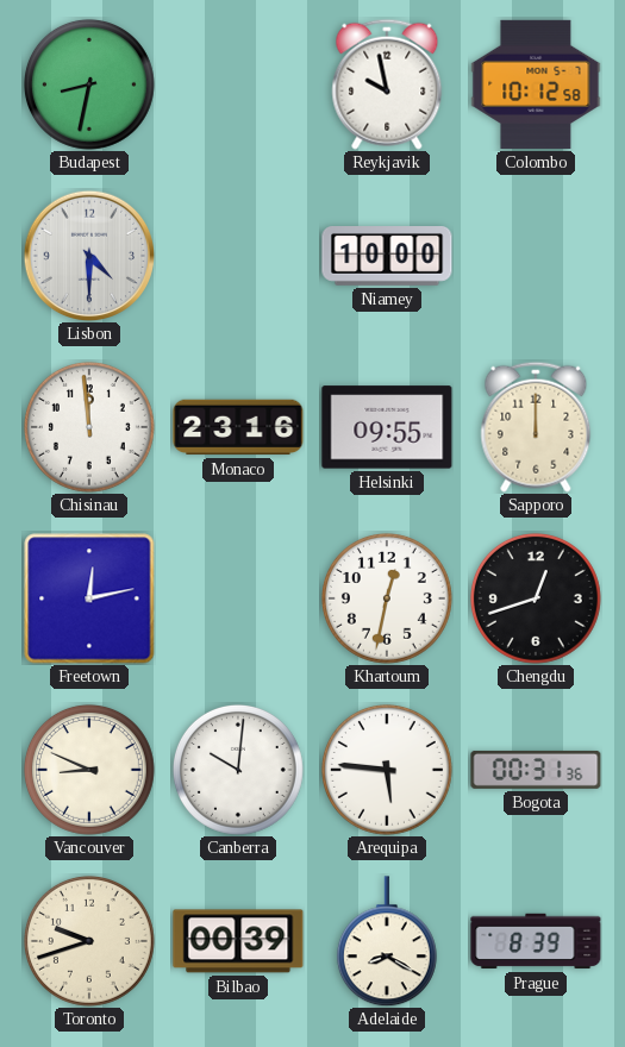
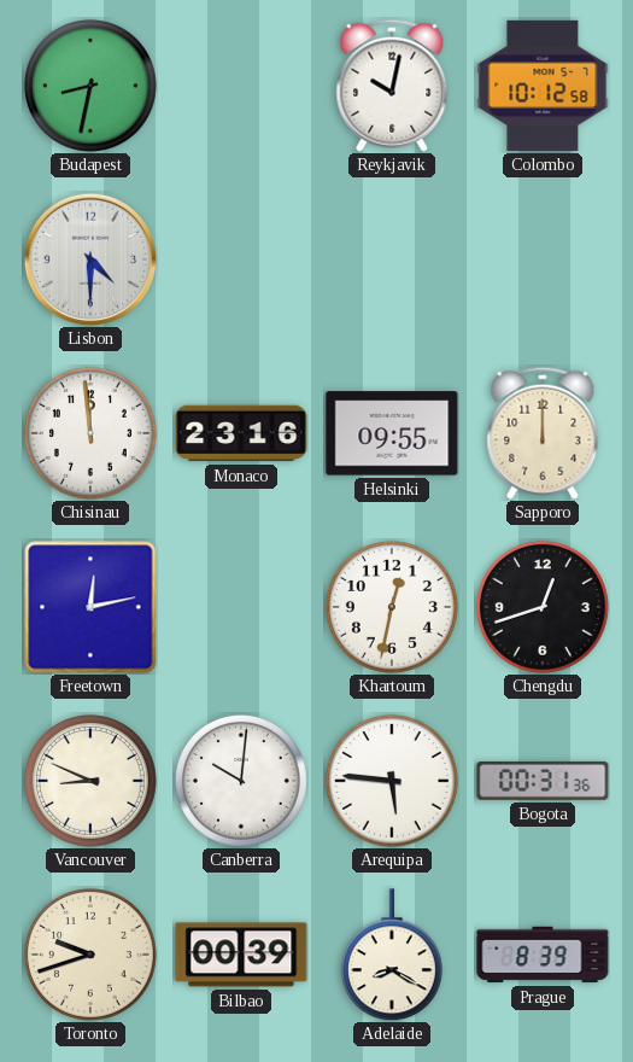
Reykjavik: 9:58 -> 10:02
Niamey: 10:00 -> none
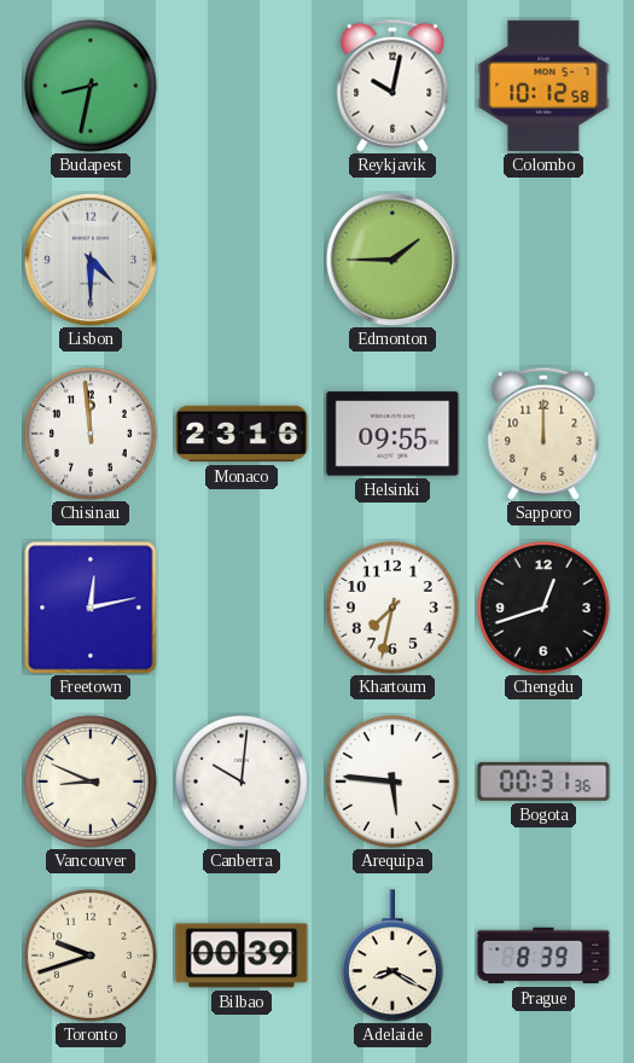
Edmonton: none -> 1:45
Khartoum: 12:32 -> 7:32
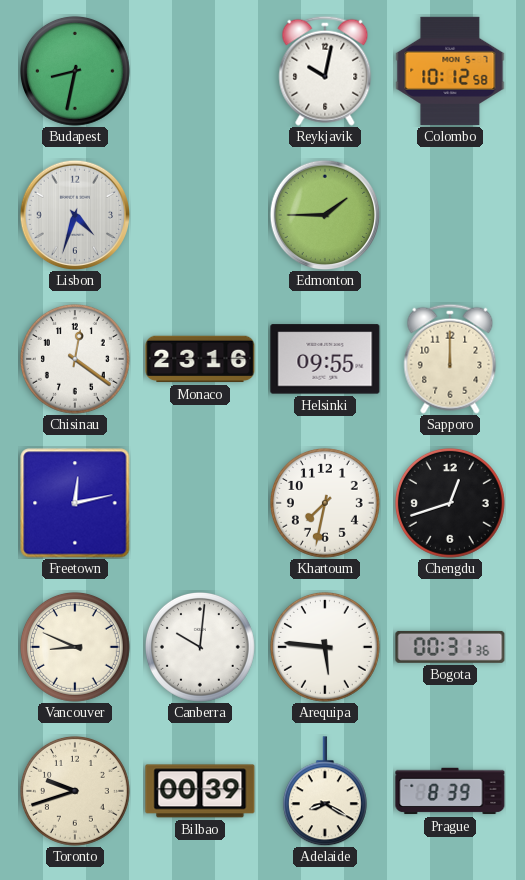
Lisbon: 4:30 -> 4:33
Chisinau: 11:59 -> 12:21
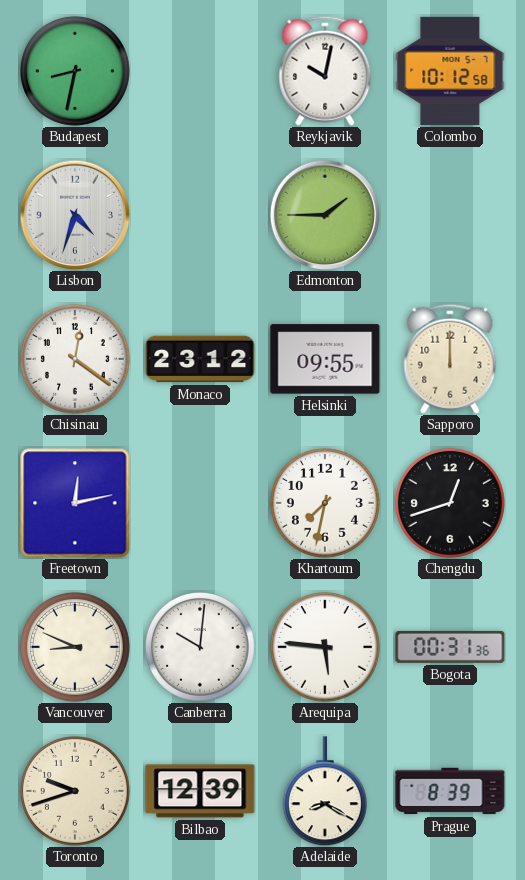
Monaco: 23:16 -> 23:12
Bilbao: 00:39 -> 12:39
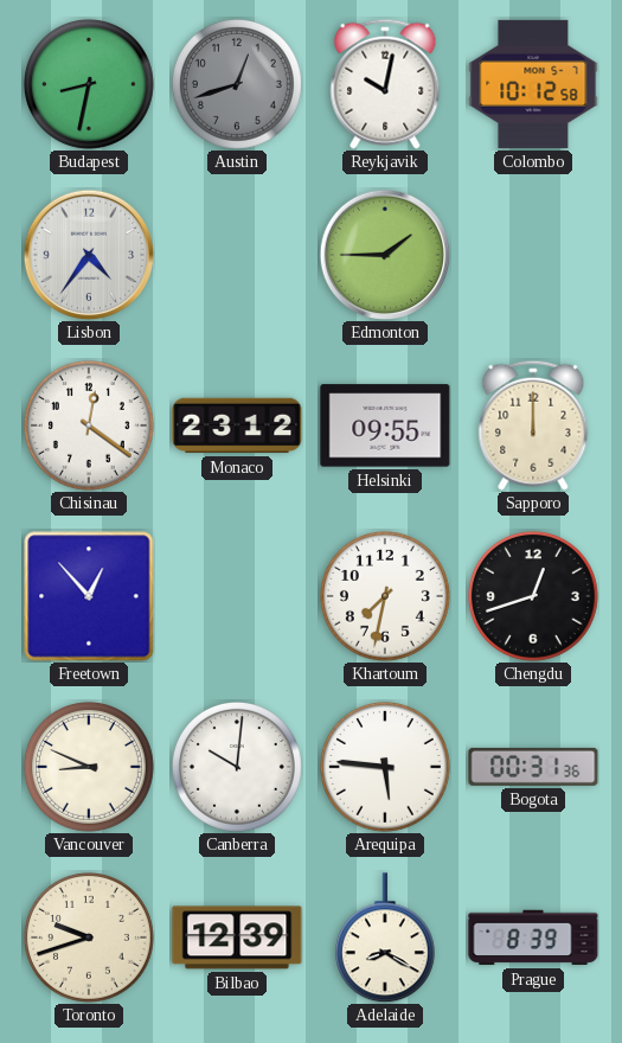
Austin: none -> 12:42
Lisbon: 4:33 -> 4:36
Freetown: 12:13 -> 12:53
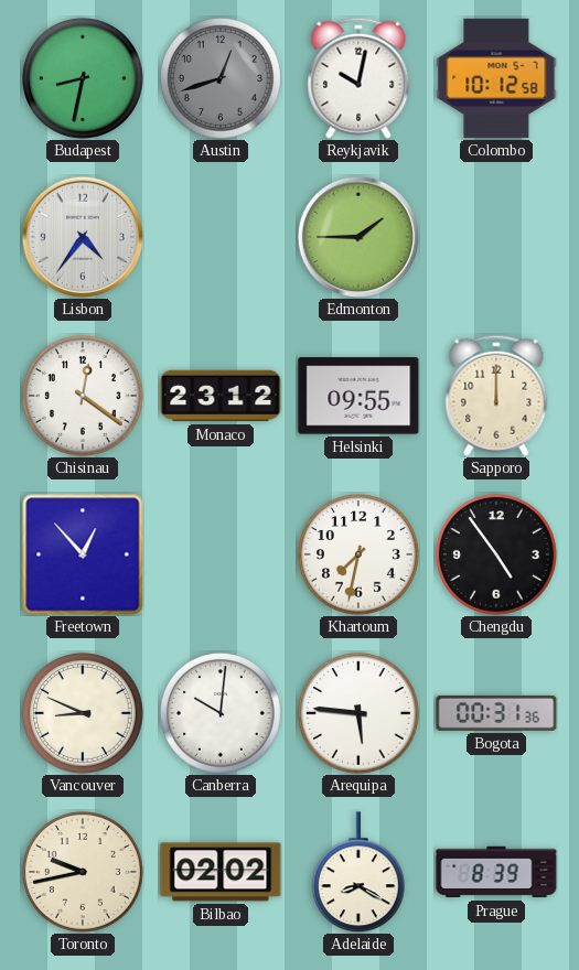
Chengdu: 12:42 -> 4:54
Toronto: 9:42 -> 9:43
Bilbao: 12:39 -> 02:02
